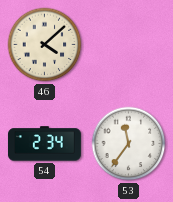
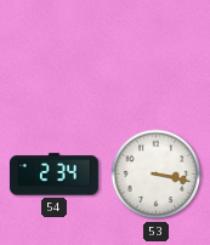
46: 4:08 -> none
53: 11:36 -> 3:17
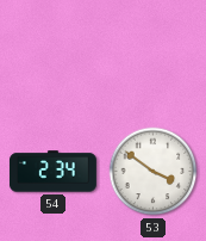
53: 3:17 -> 3:51
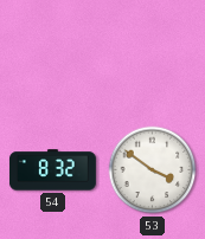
54: 2:34 -> 8:32
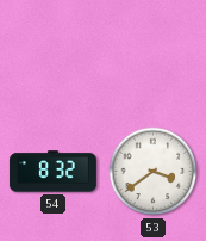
53: 3:51 -> 3:39
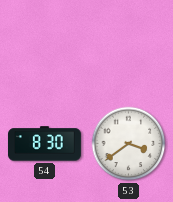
54: 8:32 -> 8:30
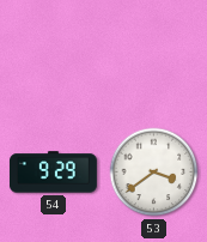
54: 8:30 -> 9:29
